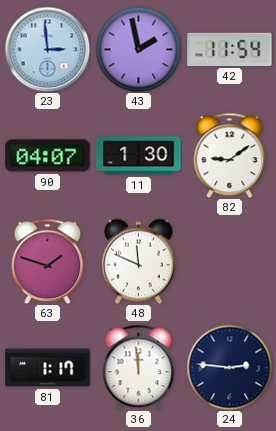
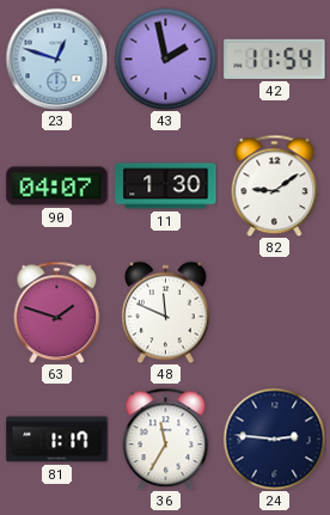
23: 2:59 -> 12:48
36: 11:59 -> 11:35
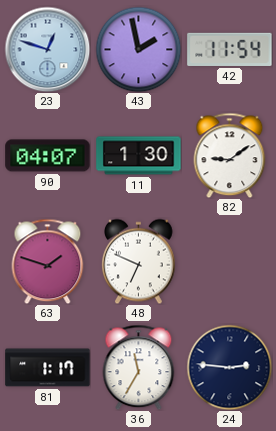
48: 11:49 -> 6:49
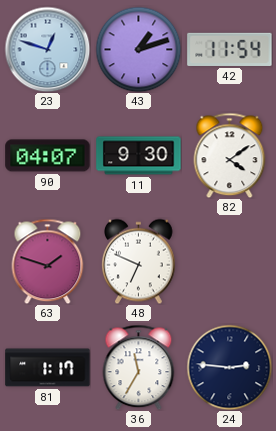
43: 1:58 -> 1:12
11: 1:30 -> 9:30
82: 9:09 -> 4:09
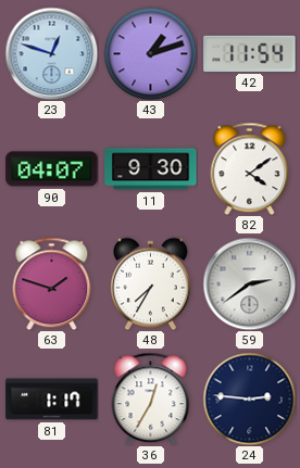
48: 6:49 -> 7:35
59: none -> 2:39
36: 11:35 -> 12:35
